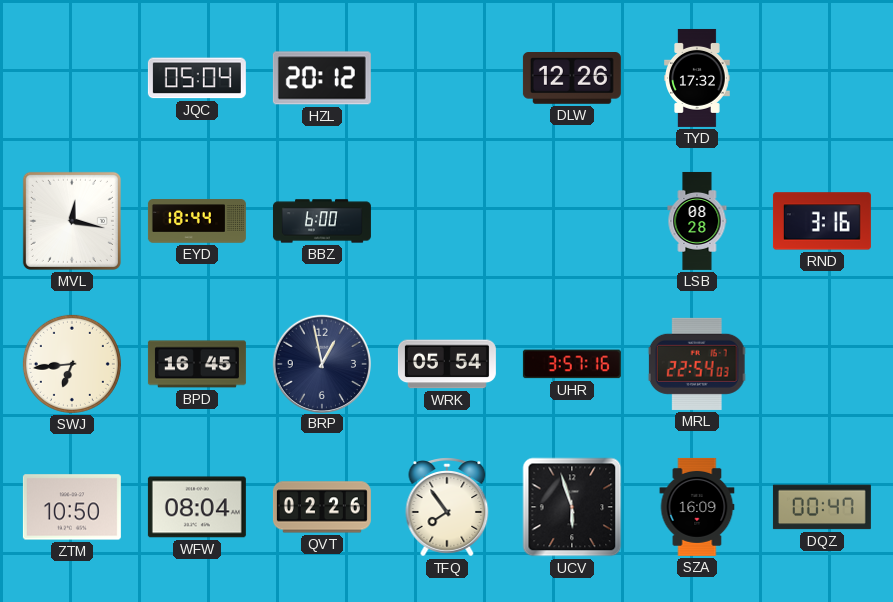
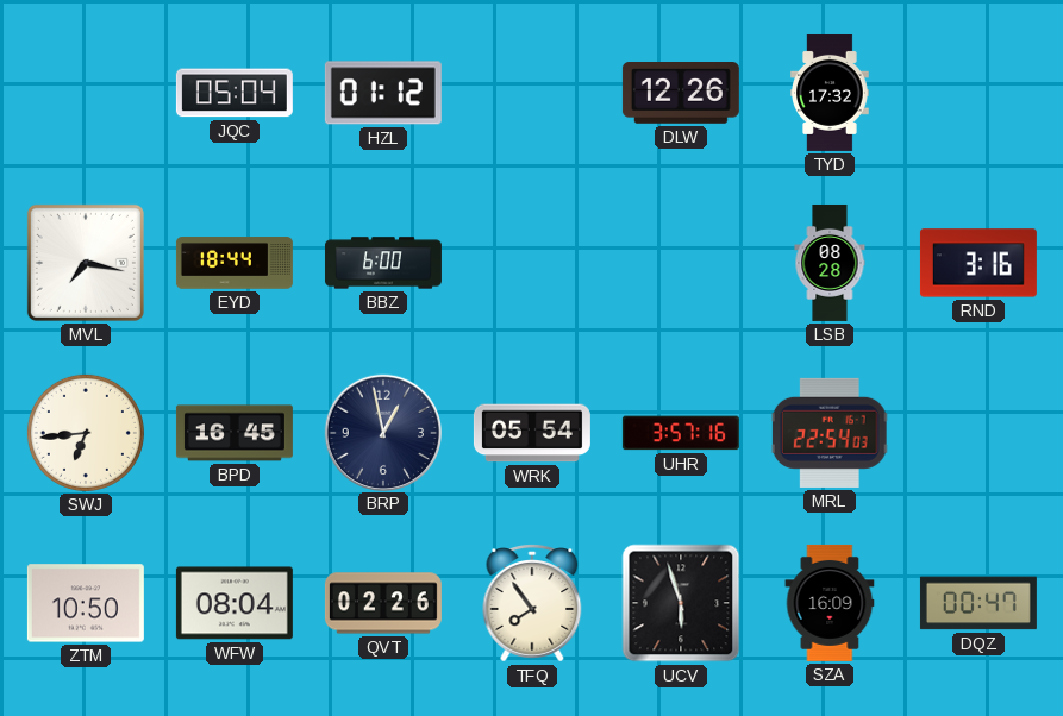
HZL: 20:12 -> 01:12
MVL: 12:17 -> 7:17
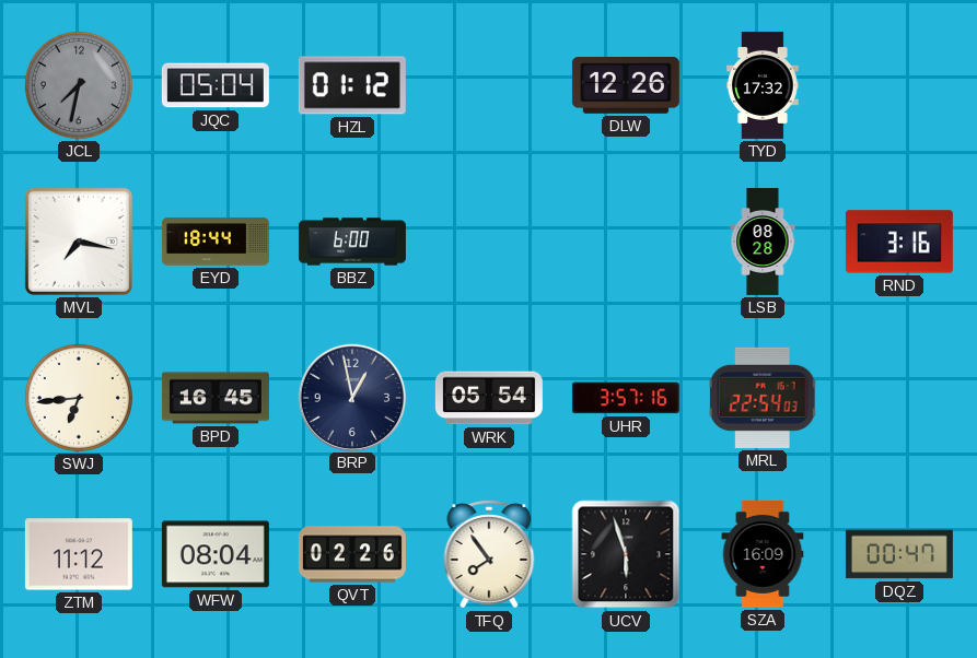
JCL: none -> 7:32
ZTM: 10:50 -> 11:12
